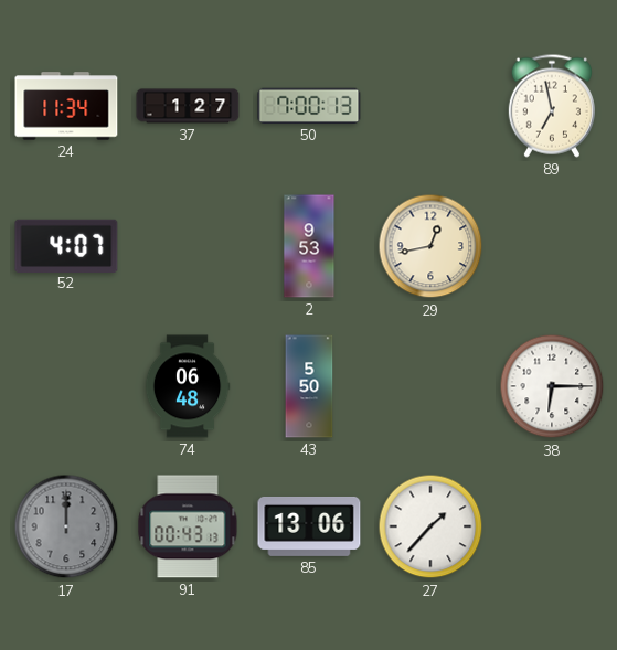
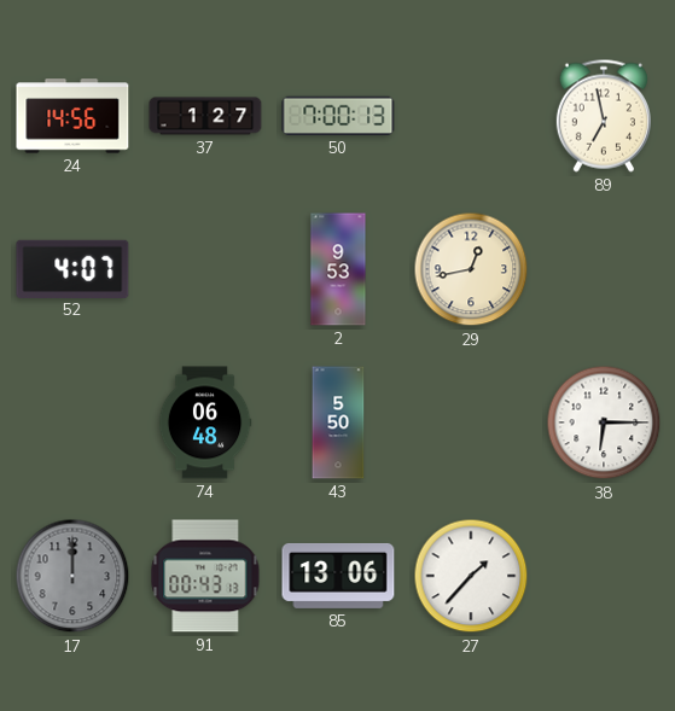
24: 11:34 -> 14:56
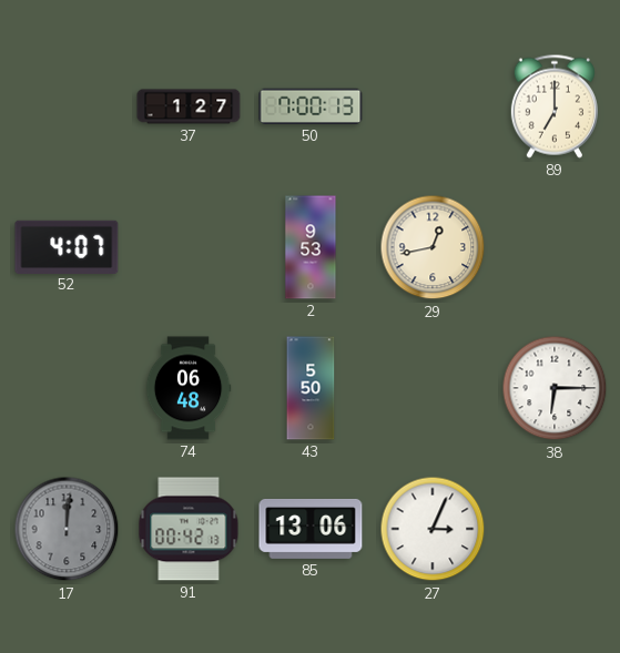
24: 14:56 -> none
89: 6:58 -> 7:00
17: 12:00 -> 12:01
91: 00:43 -> 00:42
27: 1:37 -> 3:04
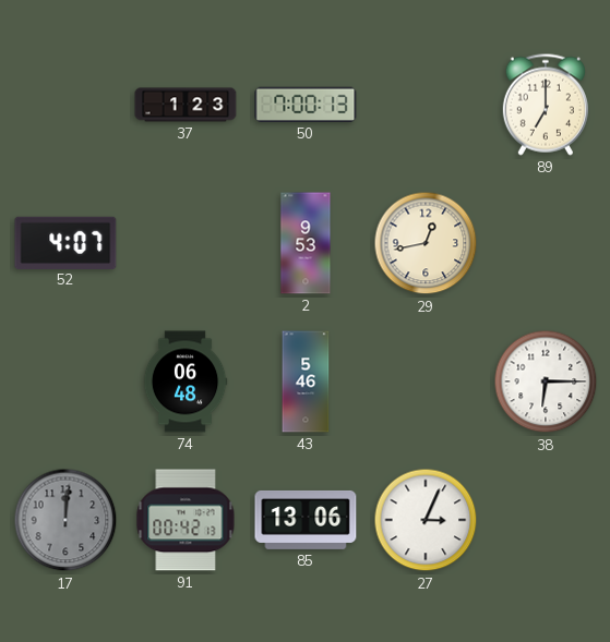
37: 1:27 -> 1:23
43: 5:50 -> 5:46
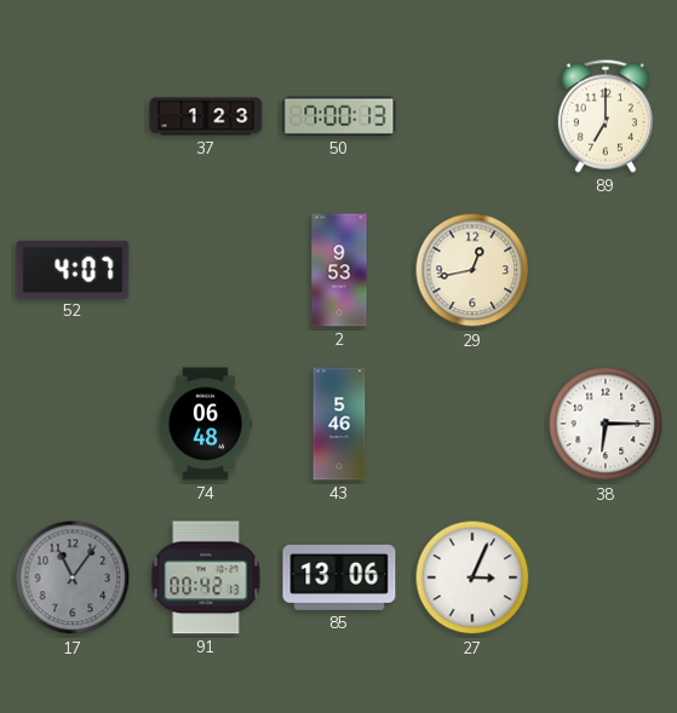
17: 12:01 -> 11:06
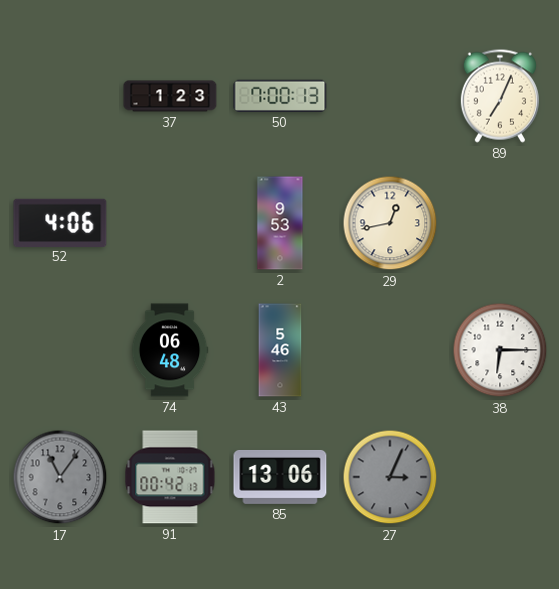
89: 7:00 -> 7:04
52: 4:07 -> 4:06
27 dial: white -> grey
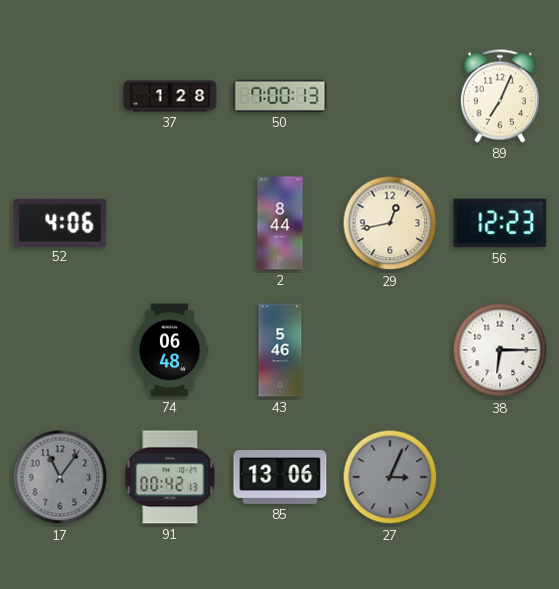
37: 1:23 -> 1:28
2: 9:53 -> 8:44
56: none -> 12:23
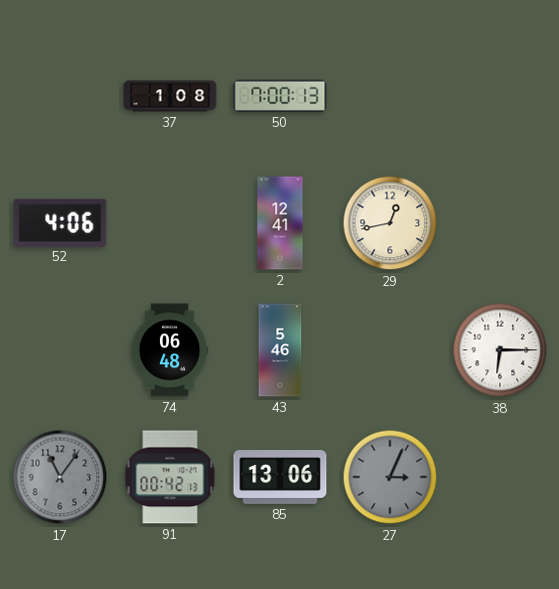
37: 1:28 -> 1:08
89: 7:04 -> none
2: 8:44 -> 12:41
56: 12:23 -> none
